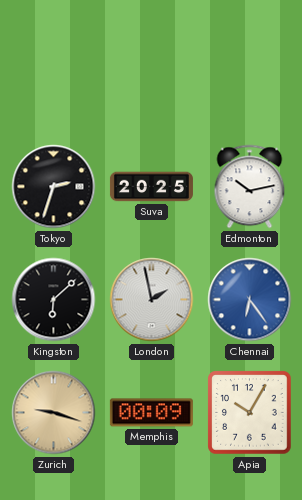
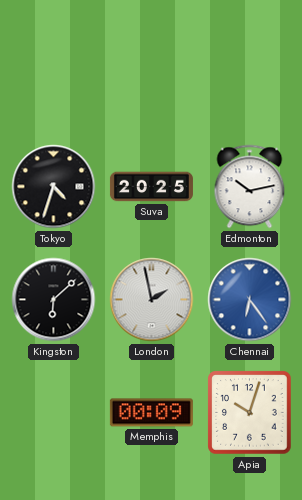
Tokyo: 2:33 -> 4:33
Zurich: 9:18 -> none
Apia: 10:05 -> 10:03
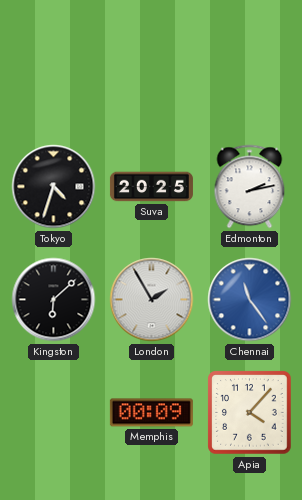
Edmonton: 10:13 -> 2:13
London: 1:58 -> 1:55
Chennai: 6:24 -> 11:24
Apia: 10:03 -> 4:07
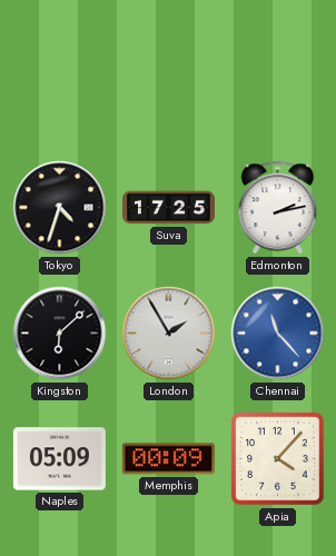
Suva: 20:25 -> 17:25
Chennai: 11:24 -> 11:23
Naples: none -> 05:09
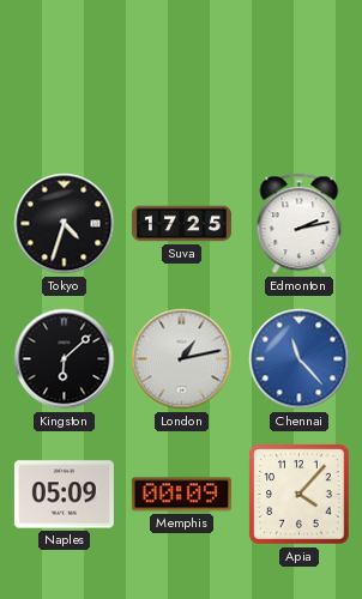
London: 1:55 -> 1:13
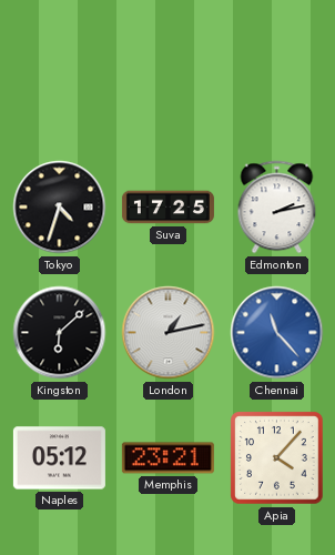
Naples: 05:09 -> 05:12
Memphis: 00:09 -> 23:21
